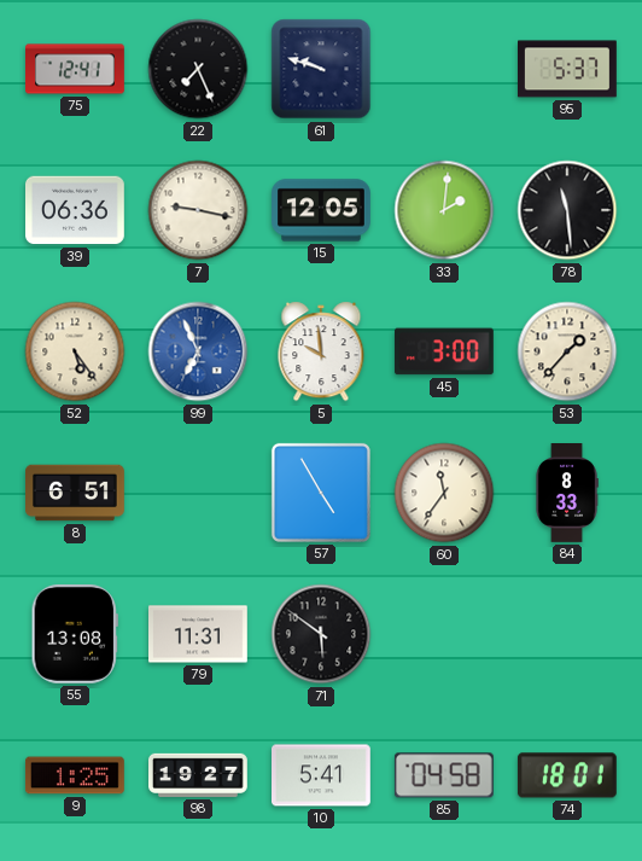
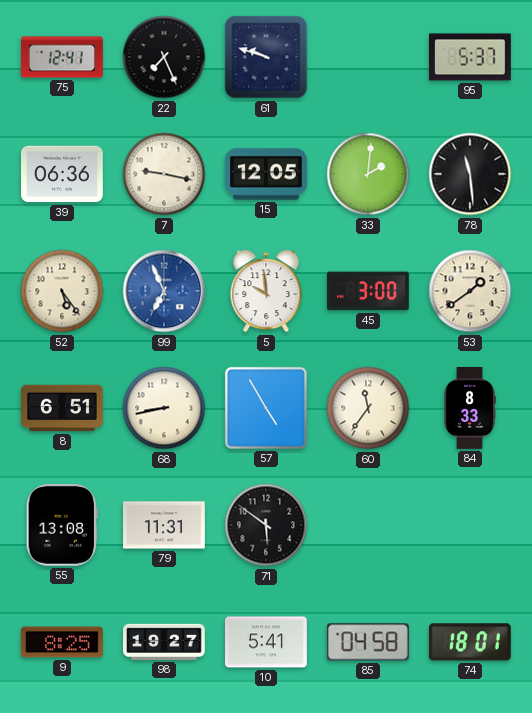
53: 1:37 -> 1:39
68: none -> 8:43
9: 1:25 -> 8:25
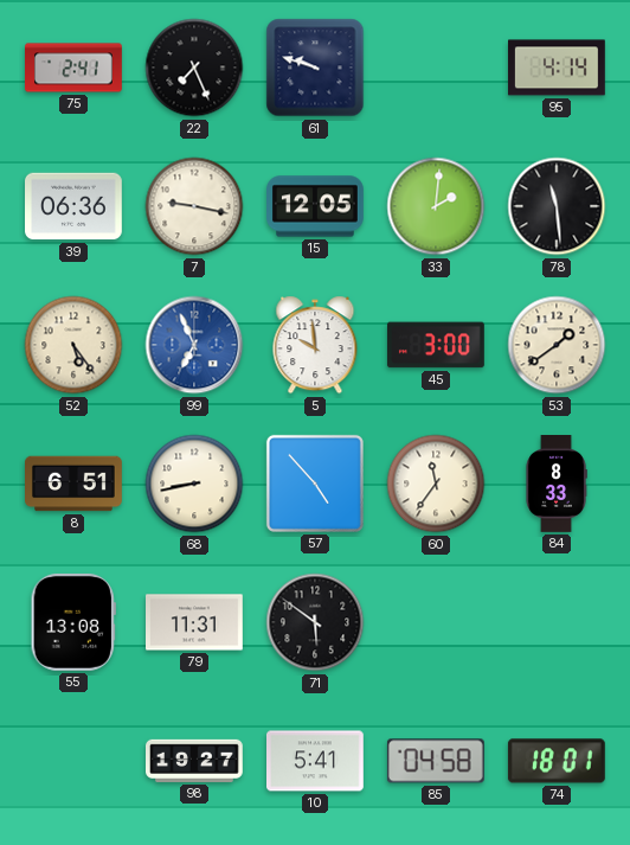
75: 12:41 -> 2:41
95: 5:37 -> 4:14
57: 4:55 -> 4:53
9: 8:25 -> none
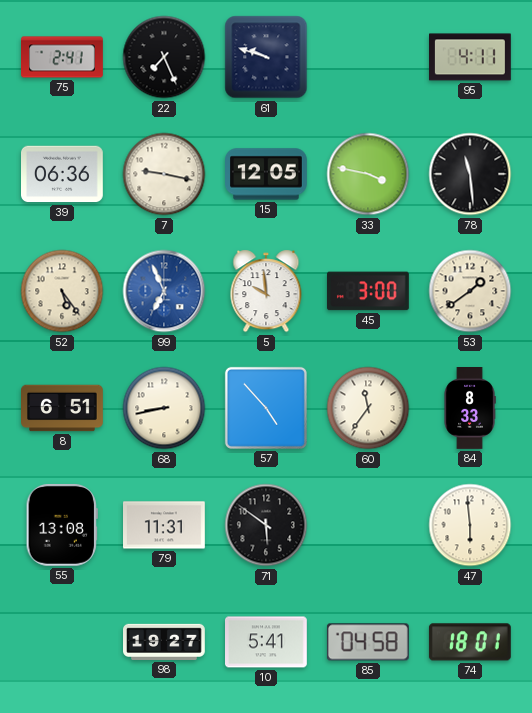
95: 4:14 -> 4:11
33: 2:01 -> 3:47
47: none -> 5:59
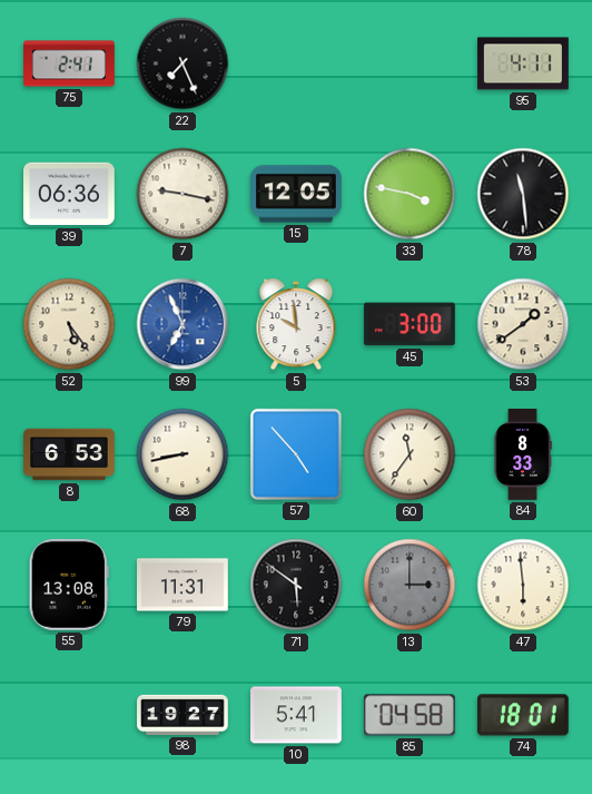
61: 9:48 -> none
8: 6:51 -> 6:53
13: none -> 3:00
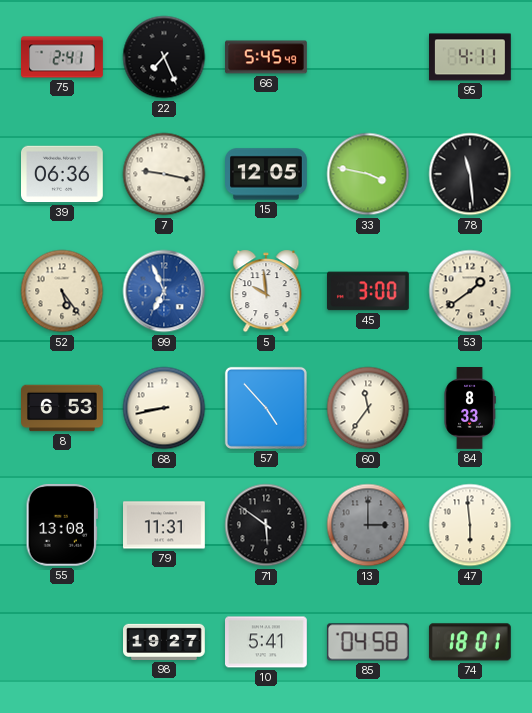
66: none -> 5:45
